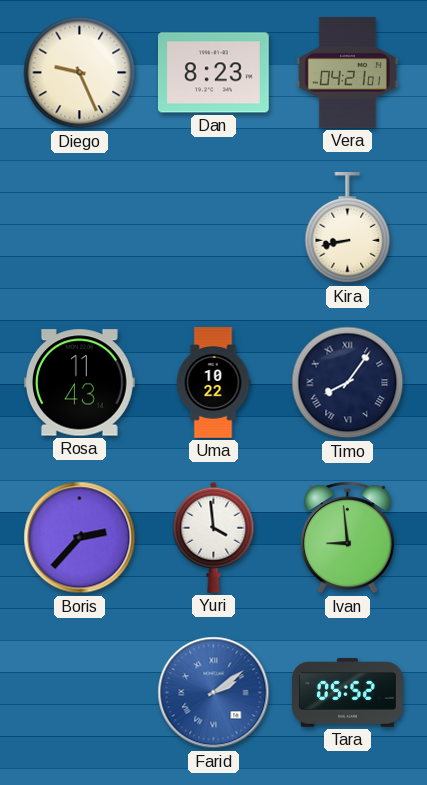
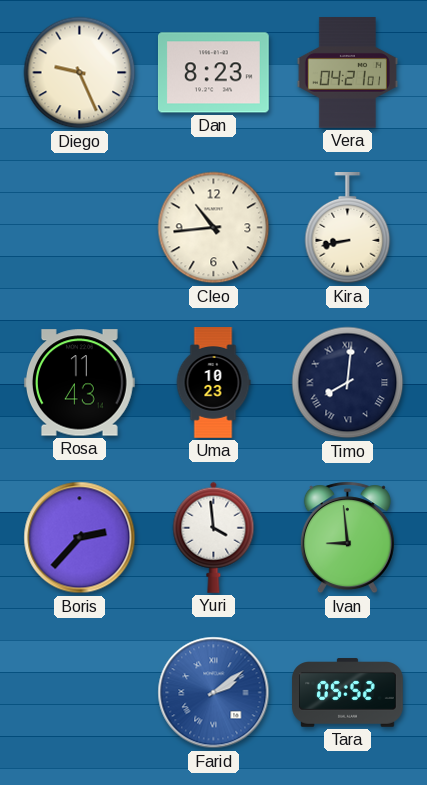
Cleo: none -> 10:44
Uma: 10:22 -> 10:23
Timo: 8:06 -> 8:01
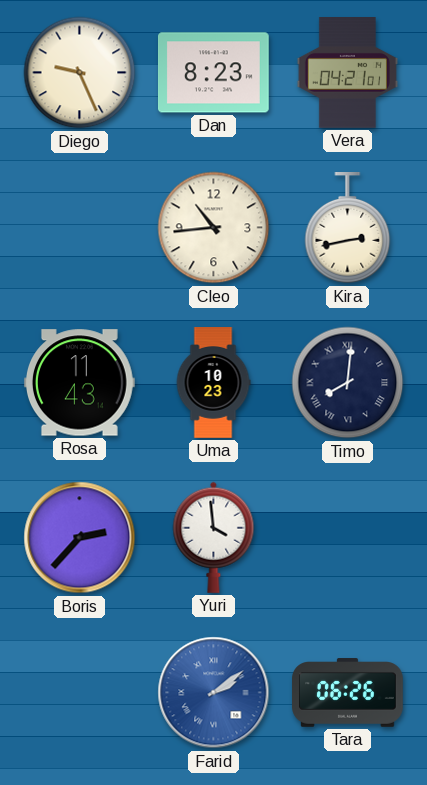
Kira: 8:43 -> 2:43
Ivan: 8:59 -> none
Tara: 05:52 -> 06:26
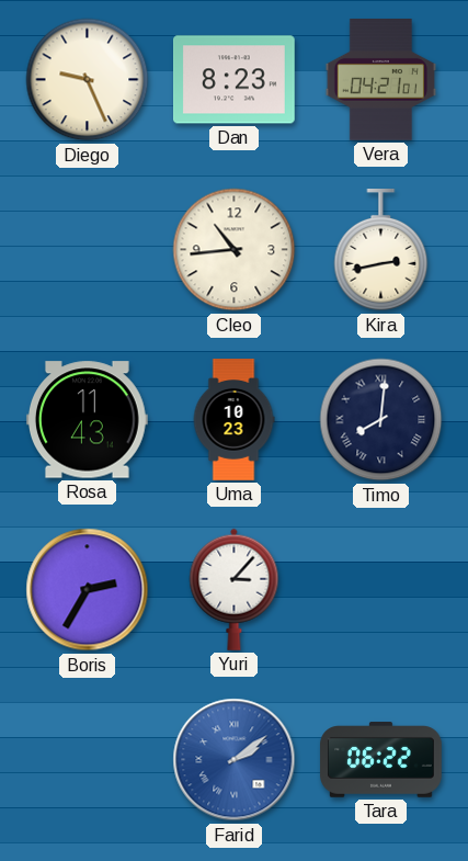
Boris: 2:37 -> 2:35
Yuri: 3:59 -> 3:07
Tara: 06:26 -> 06:22
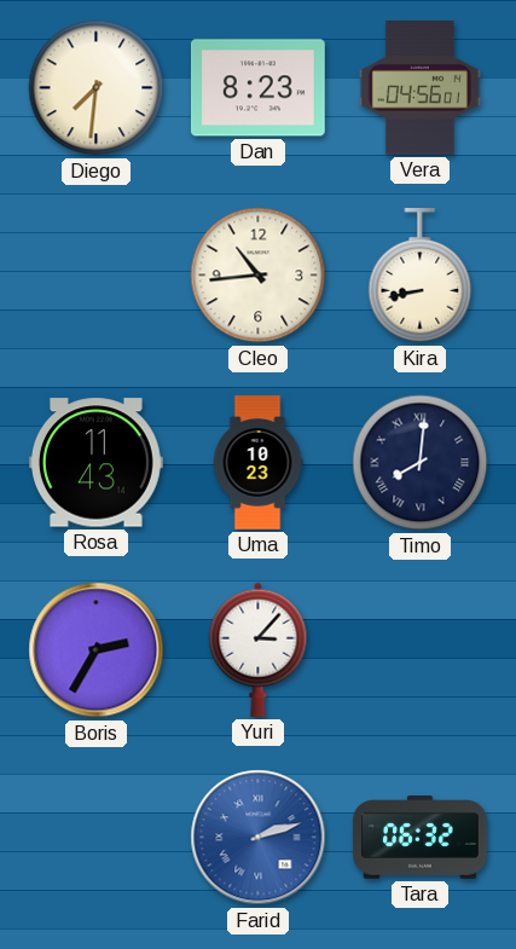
Diego: 9:26 -> 7:31
Vera: 04:21 -> 04:56
Kira: 2:43 -> 8:43
Farid: 2:09 -> 2:12
Tara: 06:22 -> 06:32
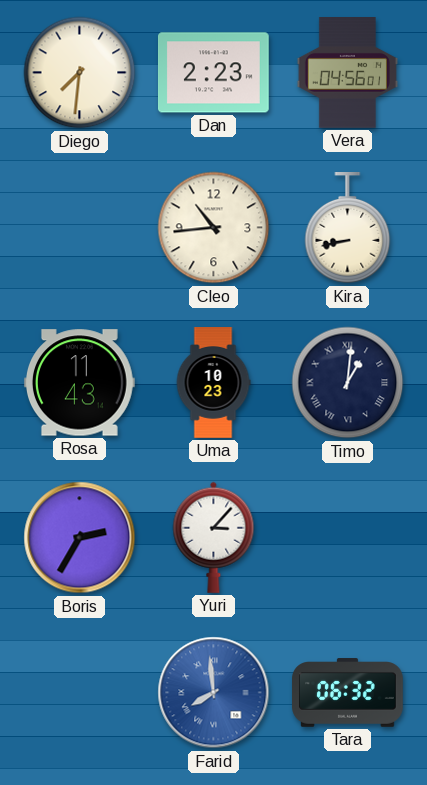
Dan: 8:23 -> 2:23
Timo: 8:01 -> 1:01
Farid: 2:12 -> 7:59
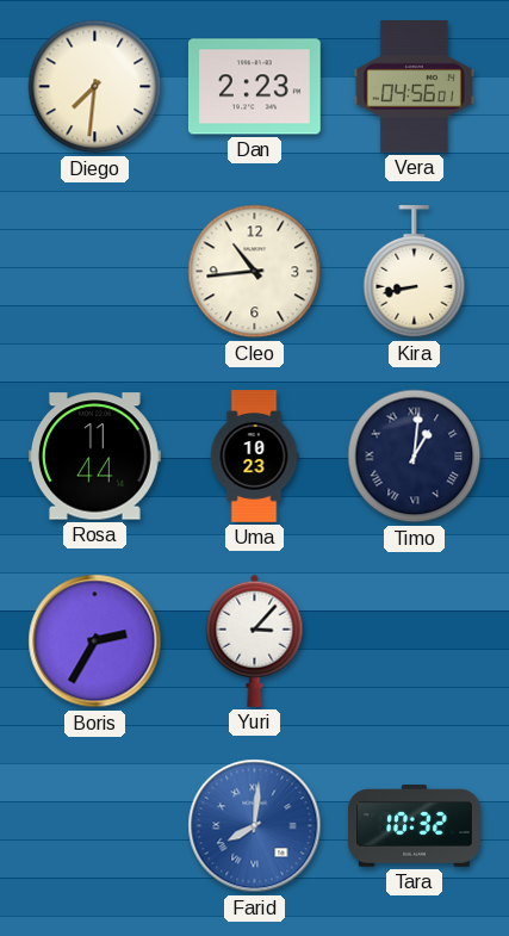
Rosa: 11:43 -> 11:44
Farid: 7:59 -> 8:01
Tara: 06:32 -> 10:32
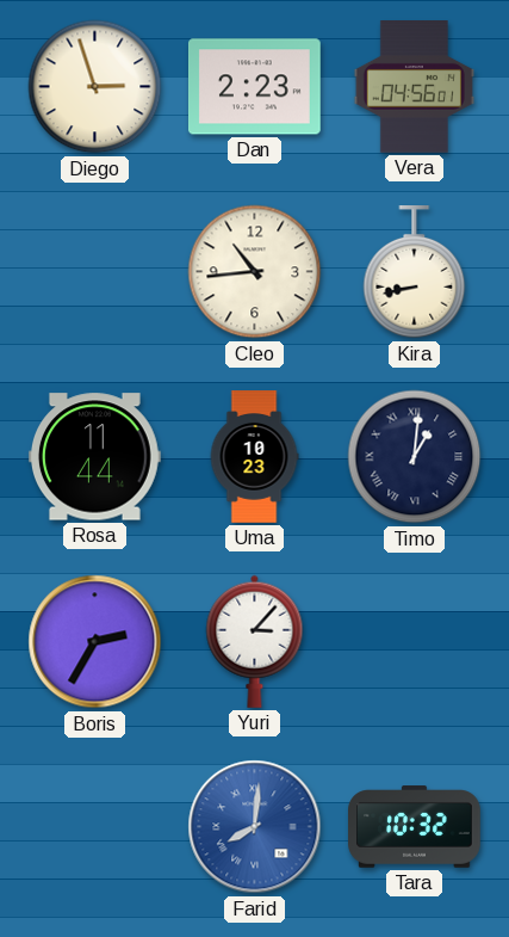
Diego: 7:31 -> 2:57
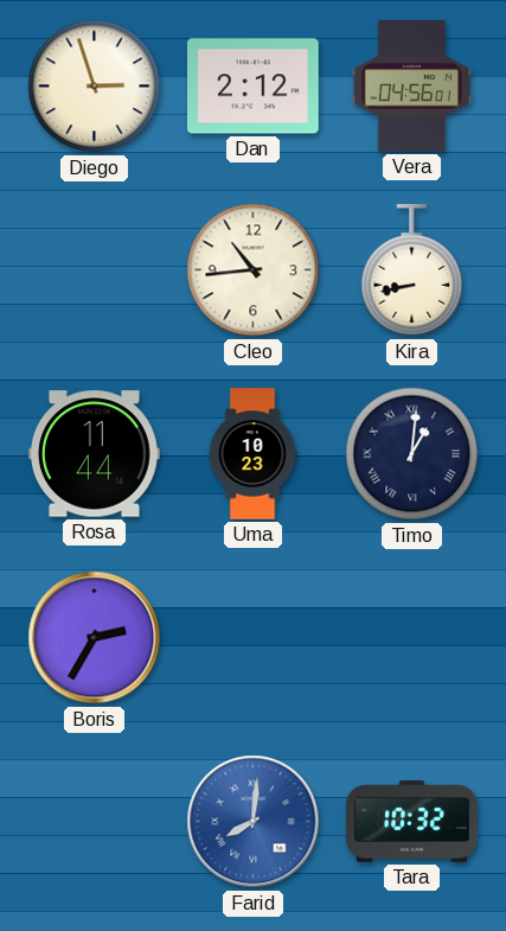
Dan: 2:23 -> 2:12
Yuri: 3:07 -> none
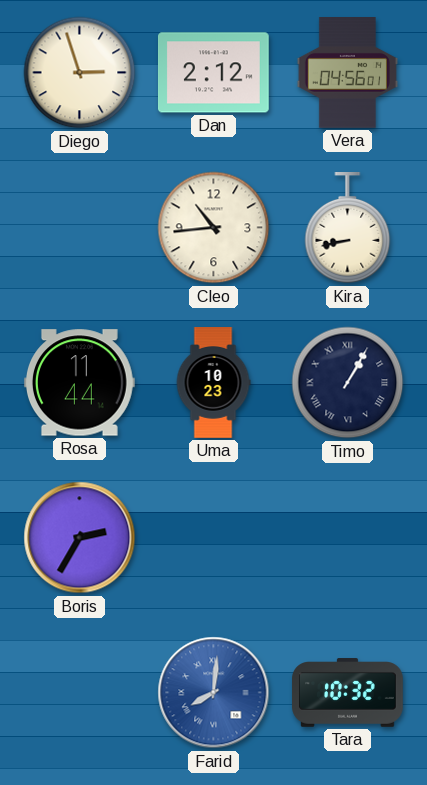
Timo: 1:01 -> 1:05
